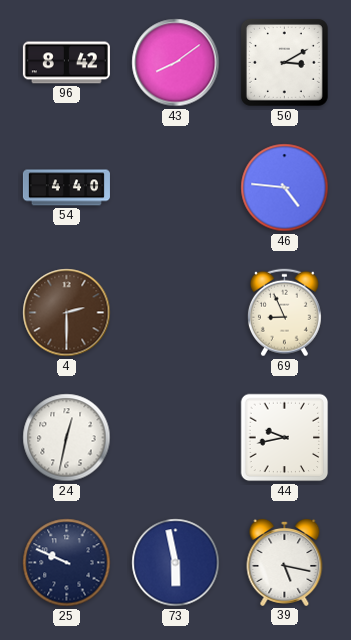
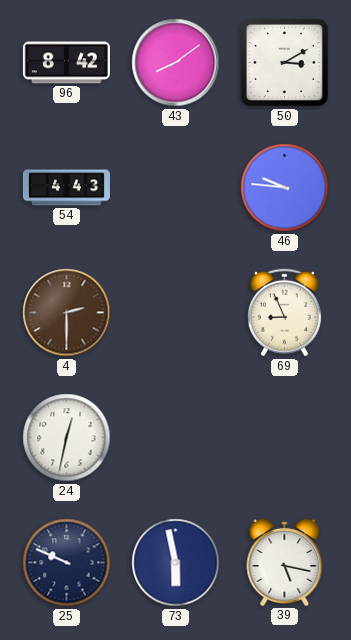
54: 4:40 -> 4:43
46: 4:46 -> 9:46
44: 9:43 -> none
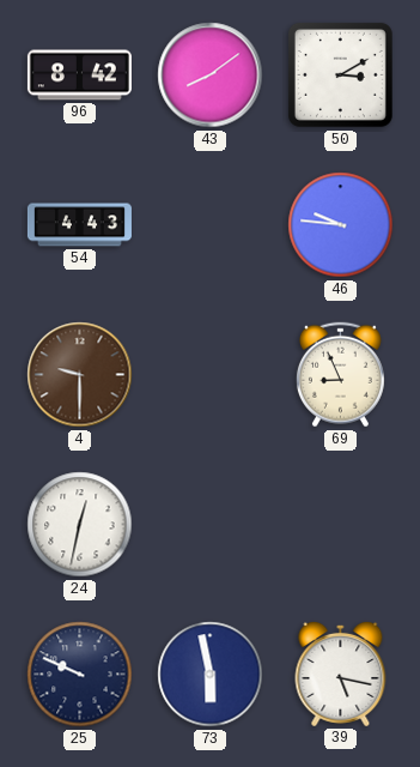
4: 2:30 -> 9:30
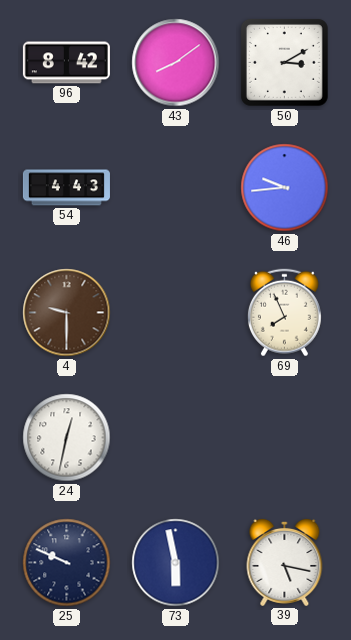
46: 9:46 -> 9:44
69: 8:56 -> 7:56
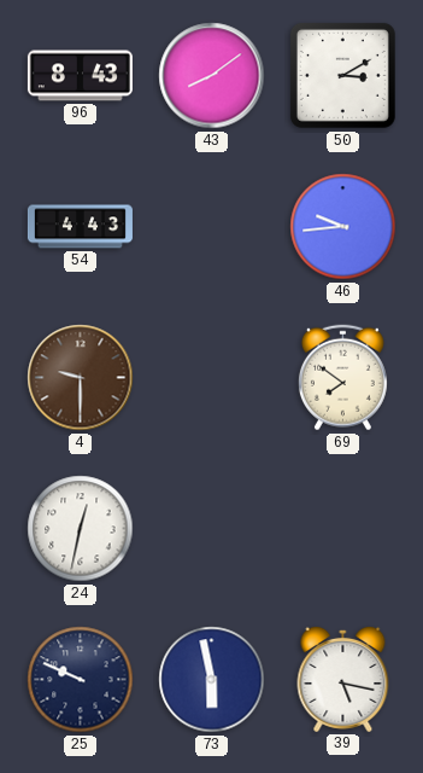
96: 8:42 -> 8:43
69: 7:56 -> 7:51
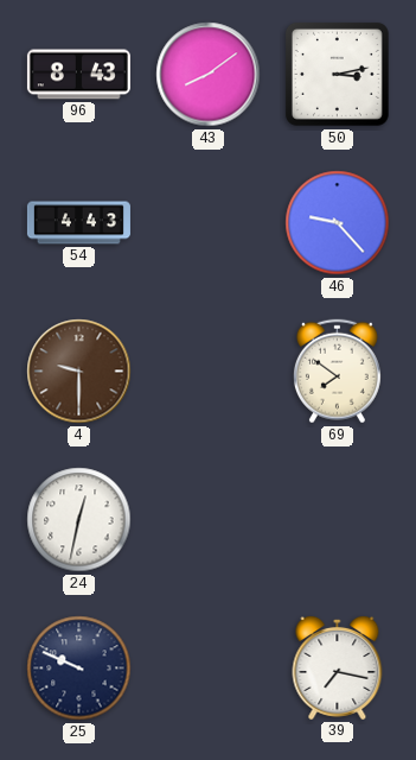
50: 3:10 -> 3:13
46: 9:44 -> 9:23
73: 5:58 -> none
39: 5:17 -> 7:17
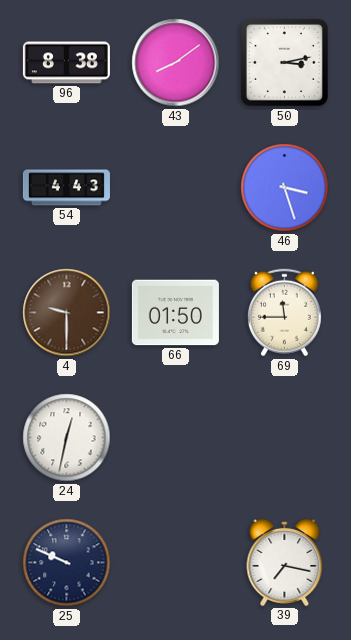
96: 8:43 -> 8:38
46: 9:23 -> 3:27
66: none -> 01:50
69: 7:51 -> 11:45
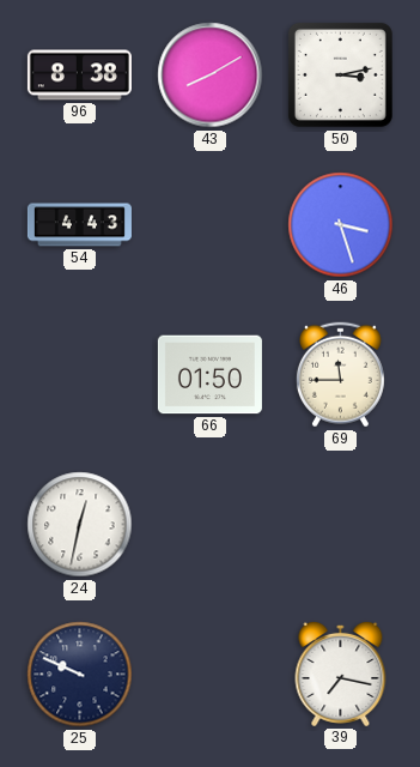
43: 8:09 -> 8:10
4: 9:30 -> none
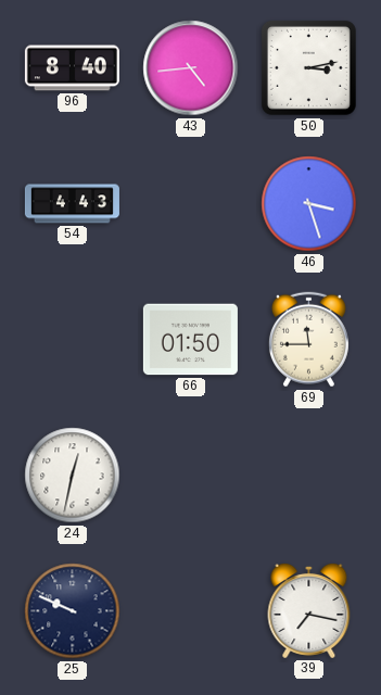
96: 8:38 -> 8:40
43: 8:10 -> 4:44
